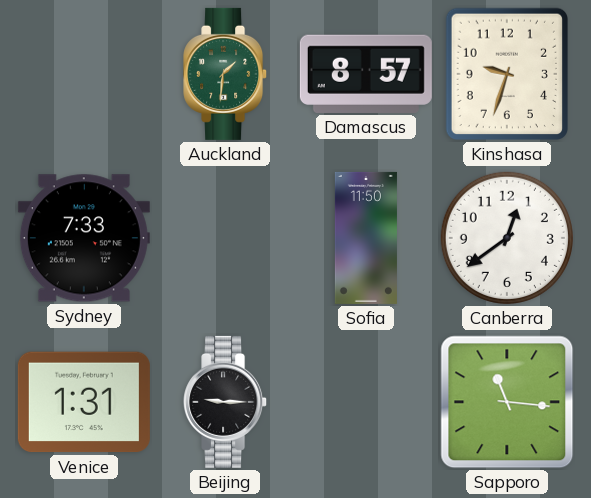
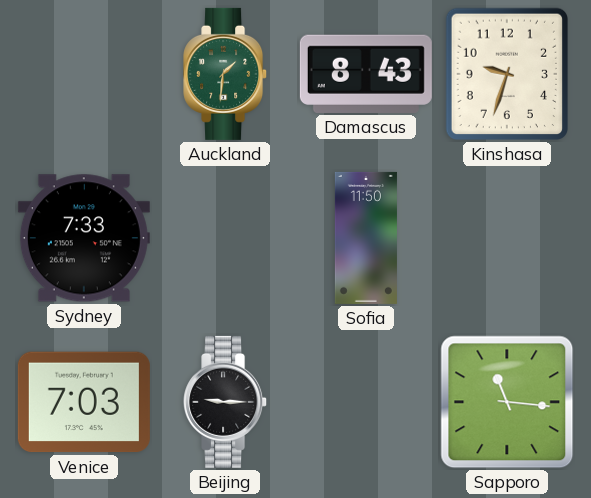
Damascus: 8:57 -> 8:43
Canberra: 12:39 -> none
Venice: 1:31 -> 7:03
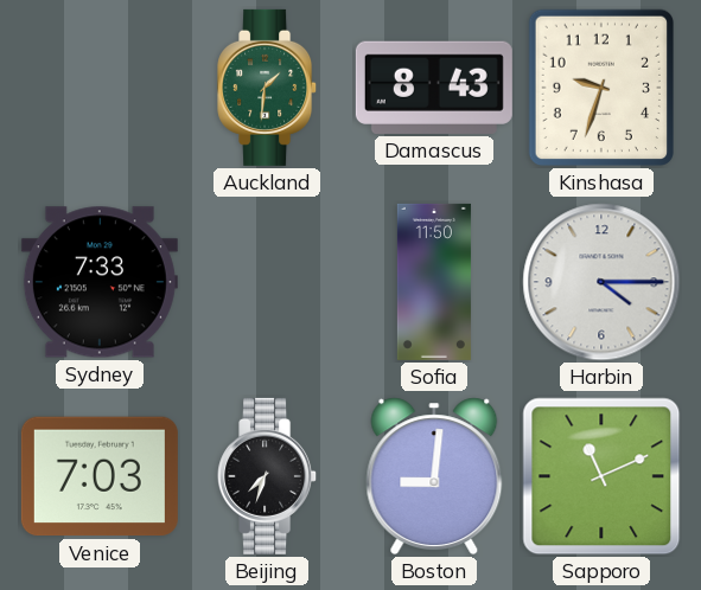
Harbin: none -> 4:15
Beijing: 9:15 -> 7:33
Boston: none -> 9:01
Sapporo: 11:16 -> 11:11
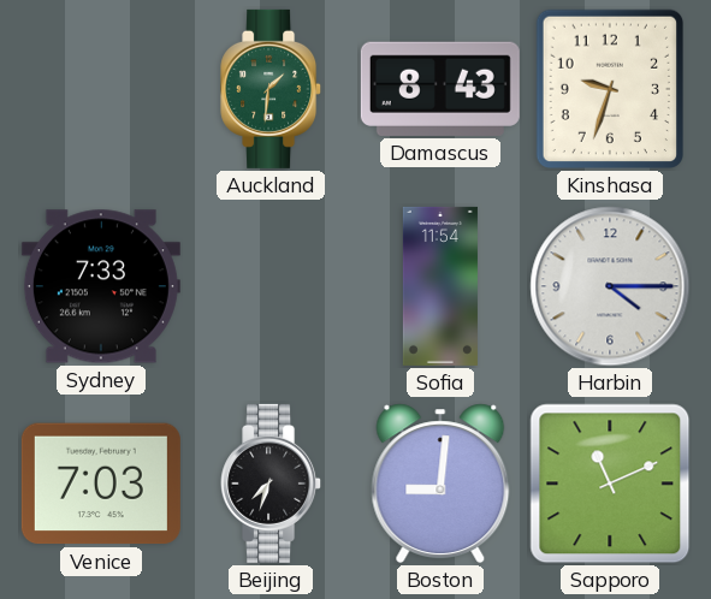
Sofia: 11:50 -> 11:54
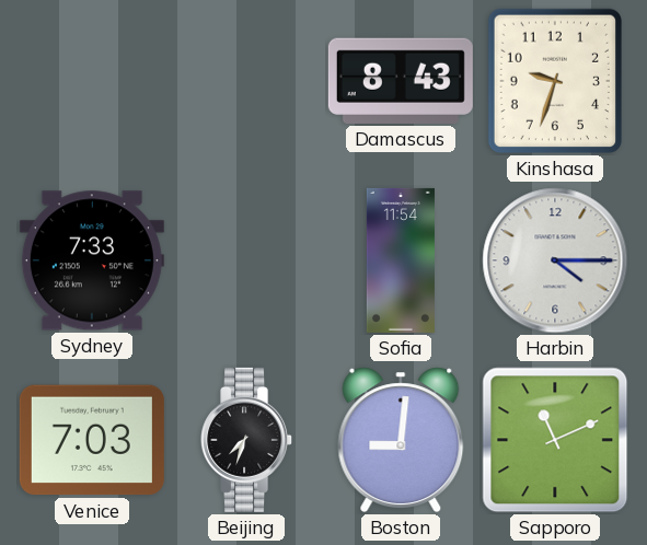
Auckland: 1:31 -> none
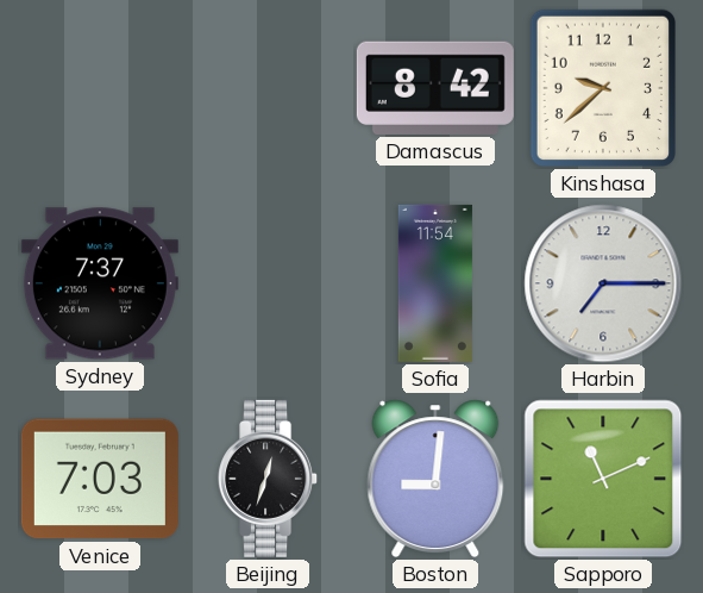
Damascus: 8:43 -> 8:42
Kinshasa: 9:33 -> 9:38
Sydney: 7:33 -> 7:37
Harbin: 4:15 -> 7:15
Beijing: 7:33 -> 12:33
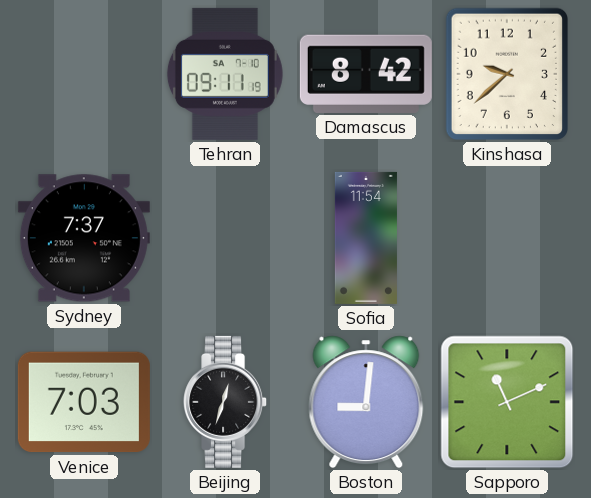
Tehran: none -> 09:11
Harbin: 7:15 -> none
